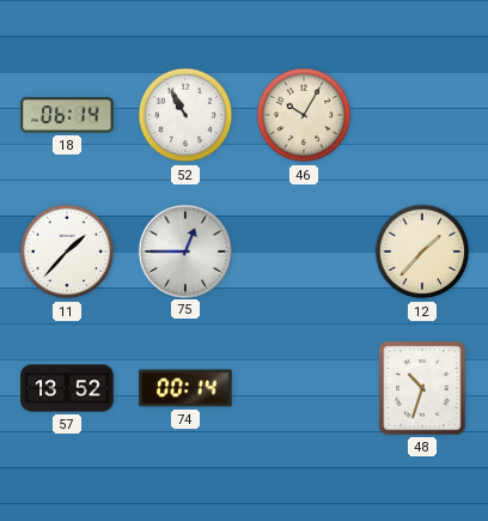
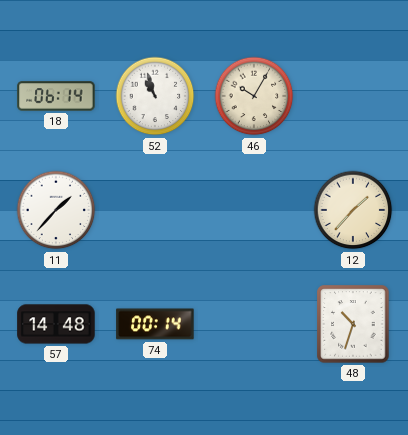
52: 10:55 -> 10:57
75: 12:45 -> none
57: 13:52 -> 14:48
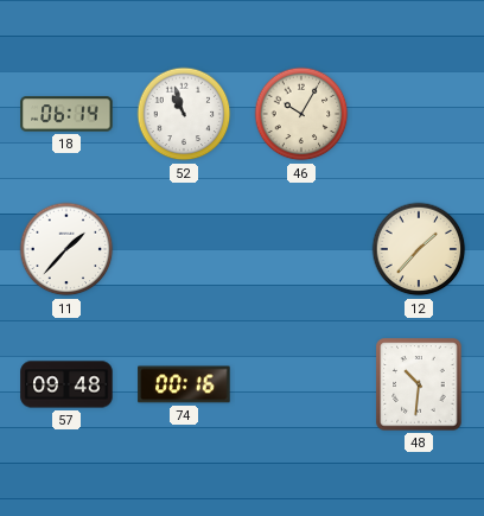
57: 14:48 -> 09:48
74: 00:14 -> 00:16
48: 10:33 -> 10:31
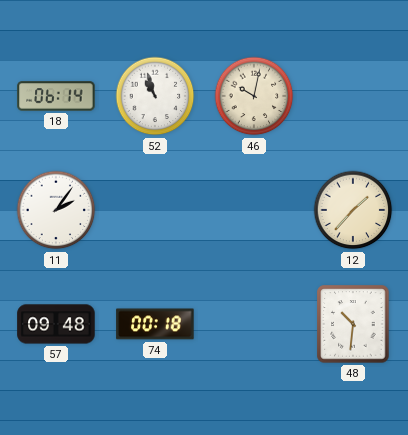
46: 10:05 -> 10:02
11: 1:37 -> 2:06
74: 00:16 -> 00:18
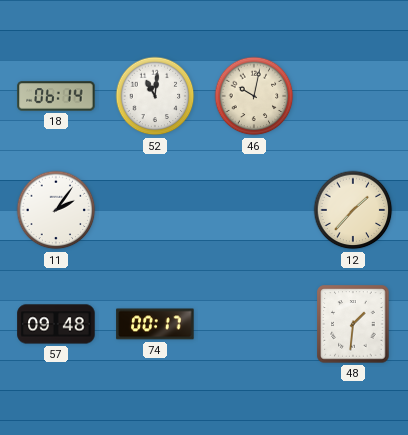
52: 10:57 -> 11:01
74: 00:18 -> 00:17
48: 10:31 -> 1:31
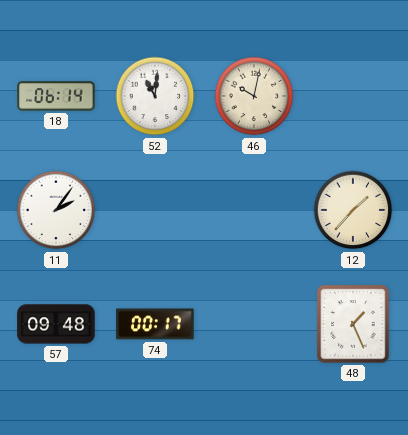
48: 1:31 -> 1:26
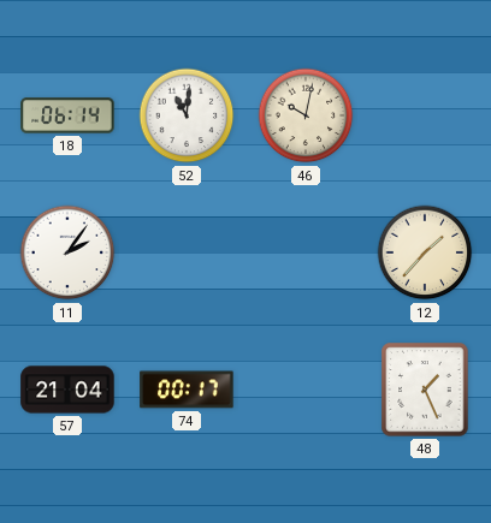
57: 09:48 -> 21:04
